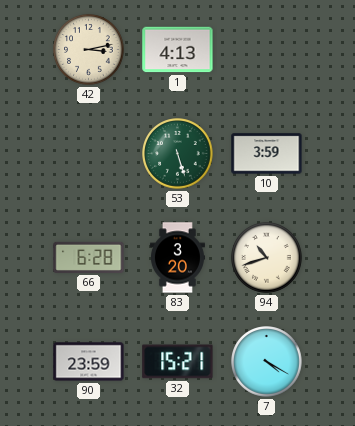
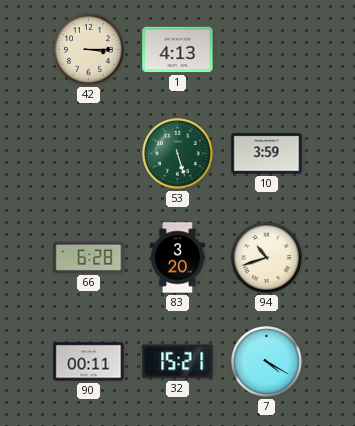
42: 3:13 -> 3:15
90: 23:59 -> 00:11
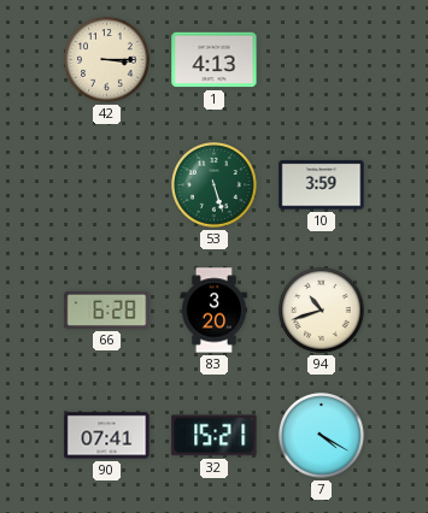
90: 00:11 -> 07:41
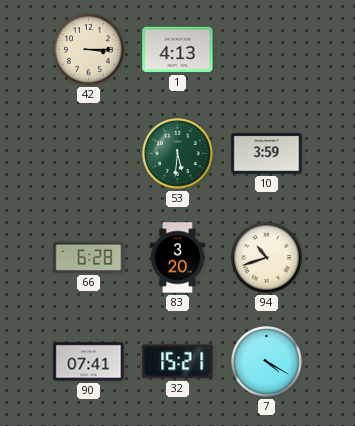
53: 5:27 -> 5:31
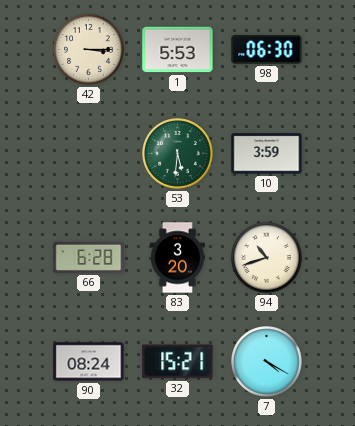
1: 4:13 -> 5:53
98: none -> 06:30
90: 07:41 -> 08:24
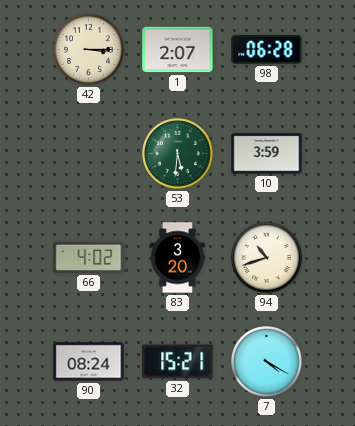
1: 5:53 -> 2:07
98: 06:30 -> 06:28
66: 6:28 -> 4:02
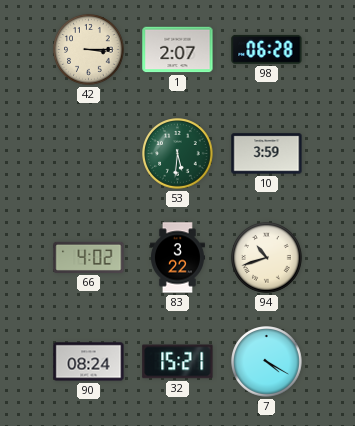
83: 3:20 -> 3:22
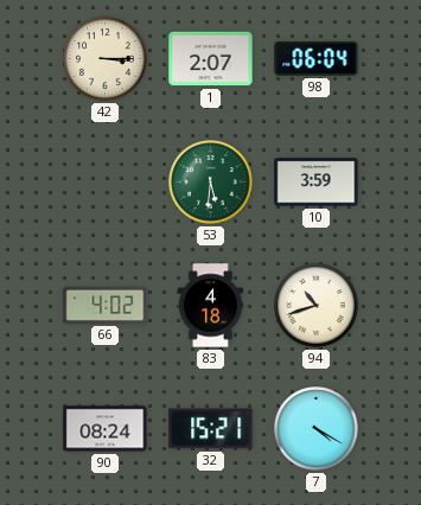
98: 06:28 -> 06:04
83: 3:22 -> 4:18
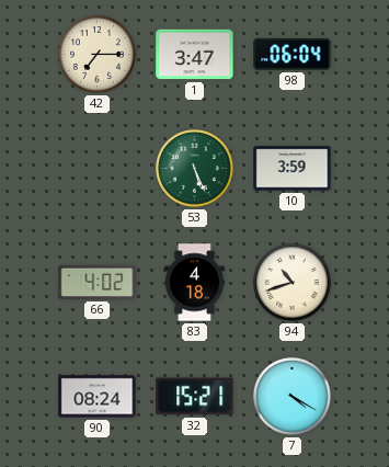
42: 3:15 -> 7:15
1: 2:07 -> 3:47
53: 5:31 -> 5:26
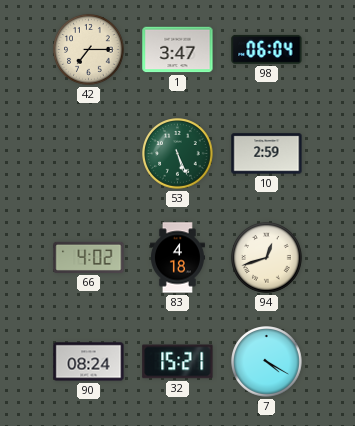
10: 3:59 -> 2:59
94: 10:42 -> 12:42
